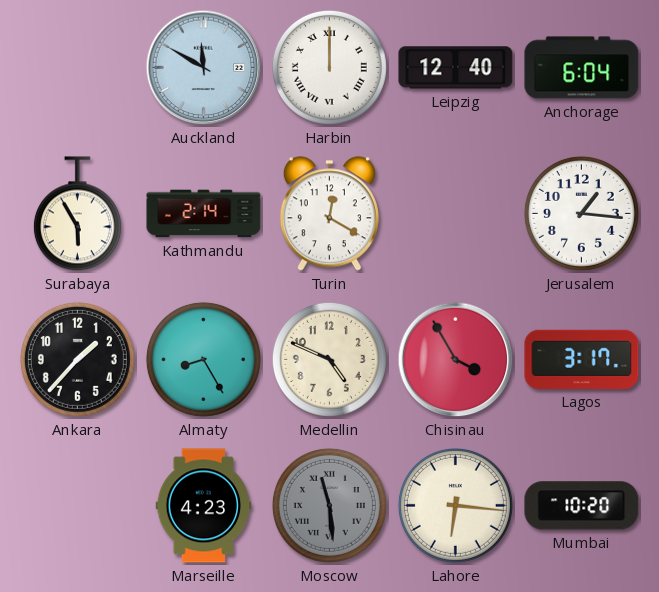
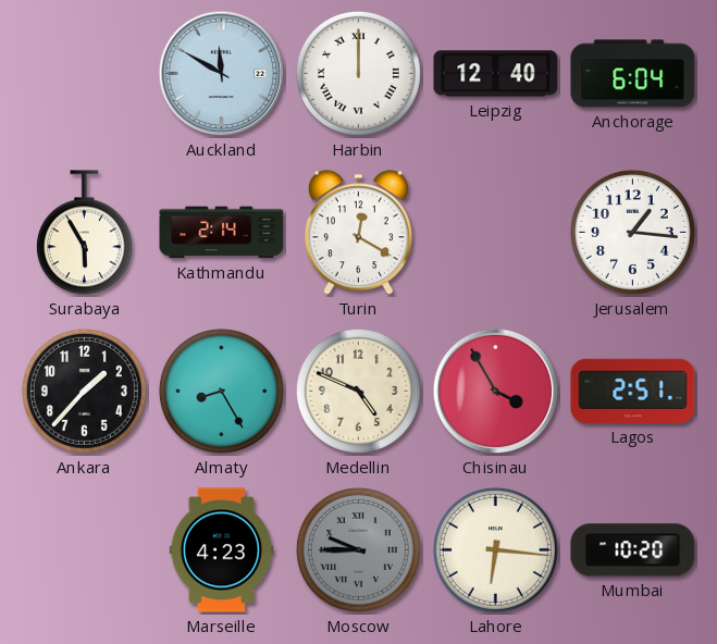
Lagos: 3:17 -> 2:51
Moscow: 11:29 -> 9:45
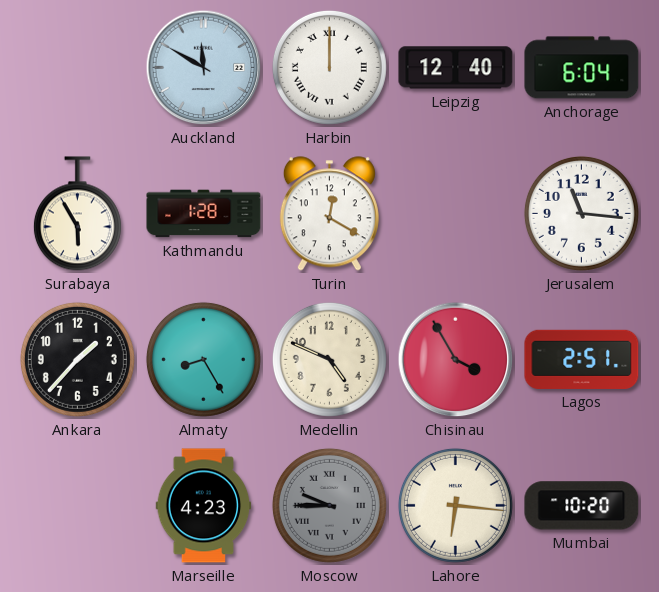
Kathmandu: 2:14 -> 1:28
Jerusalem: 1:16 -> 11:16
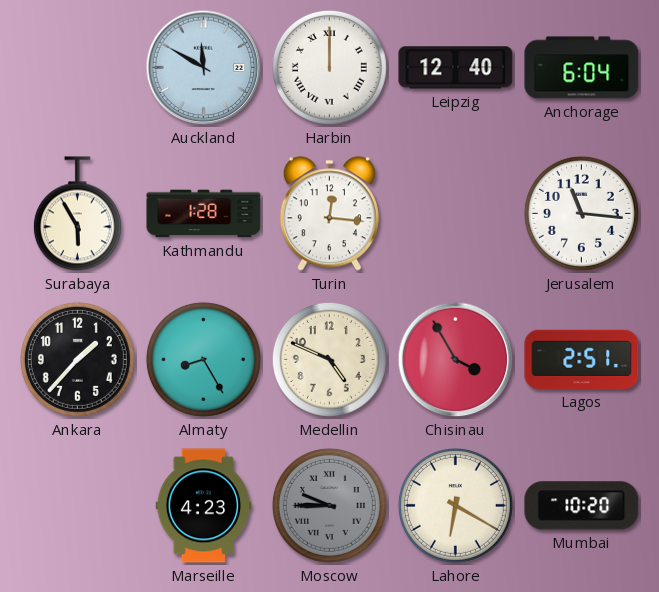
Turin: 12:20 -> 12:16
Lahore: 6:16 -> 6:20
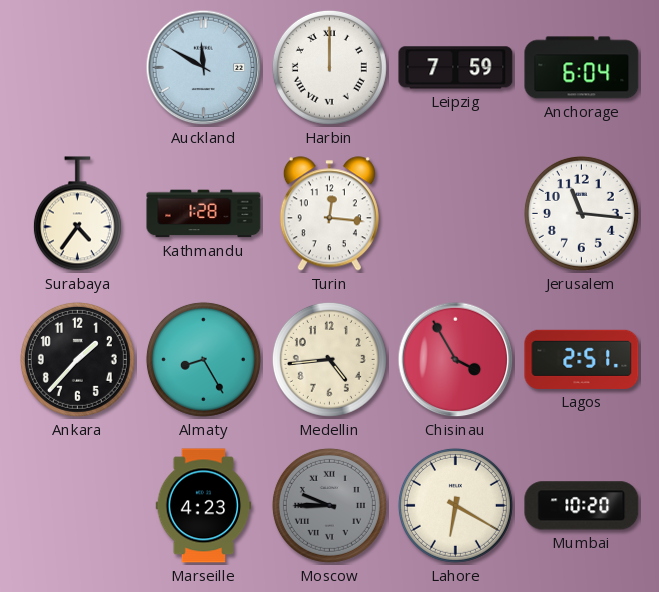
Leipzig: 12:40 -> 7:59
Surabaya: 5:55 -> 4:36
Medellin: 4:49 -> 4:44
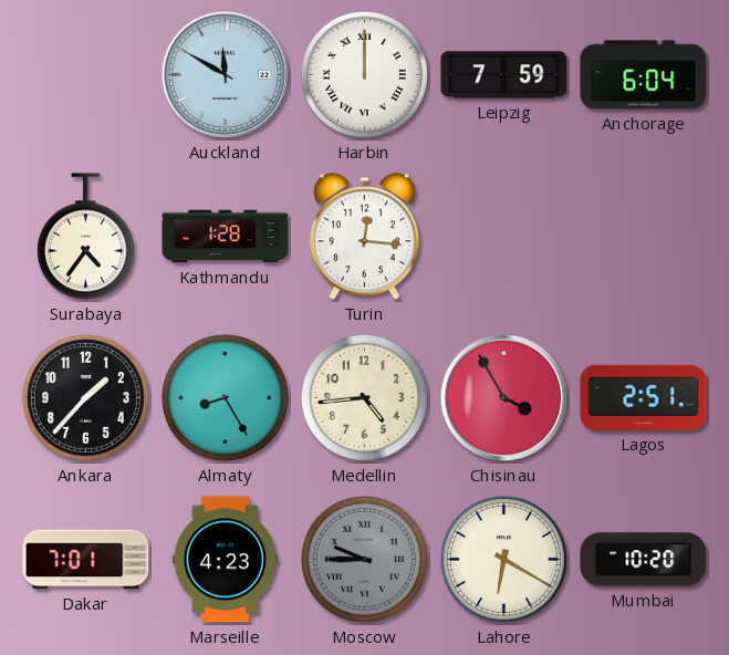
Jerusalem: 11:16 -> none
Dakar: none -> 7:01
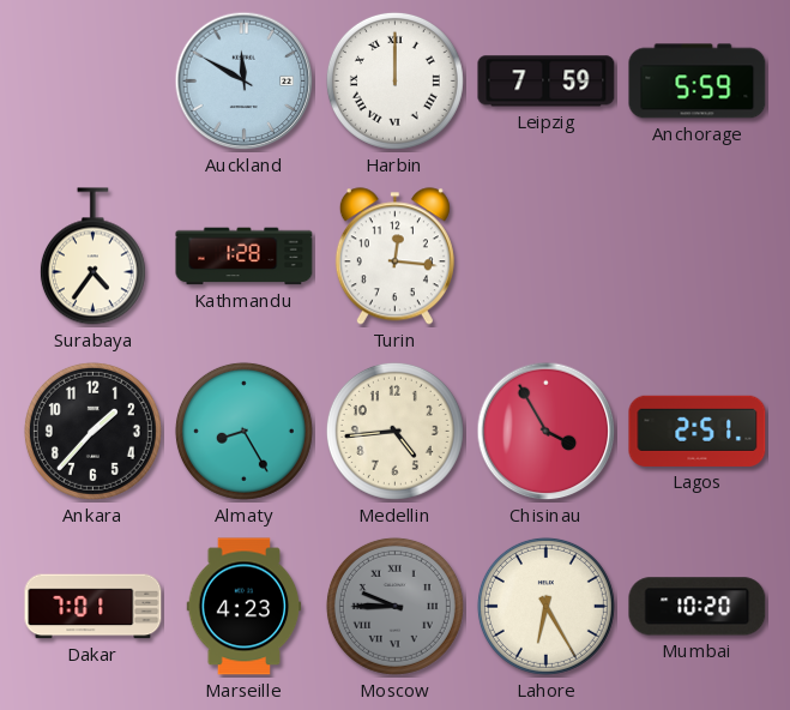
Anchorage: 6:04 -> 5:59
Lahore: 6:20 -> 6:25
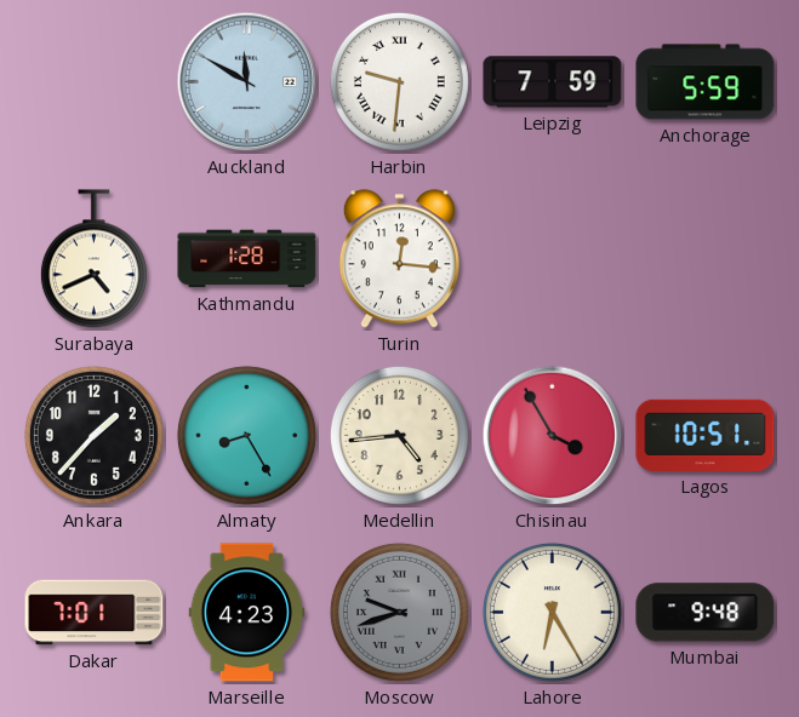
Harbin: 12:00 -> 9:31
Surabaya: 4:36 -> 4:41
Lagos: 2:51 -> 10:51
Moscow: 9:45 -> 9:42
Mumbai: 10:20 -> 9:48
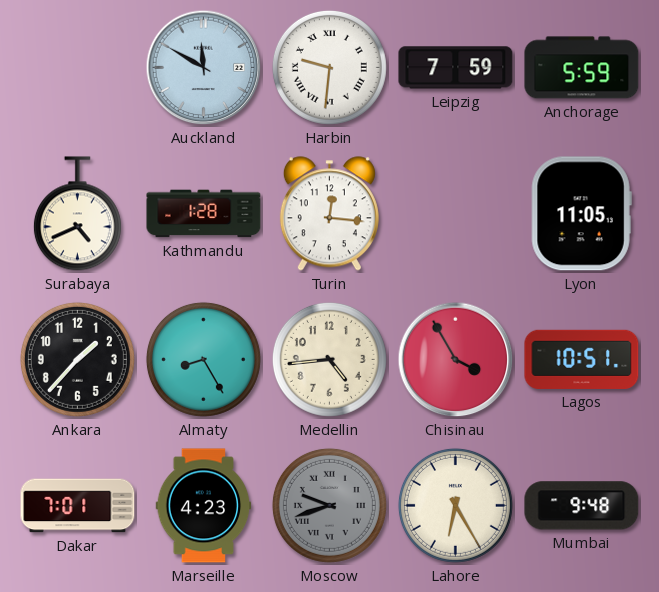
Lyon: none -> 11:05
